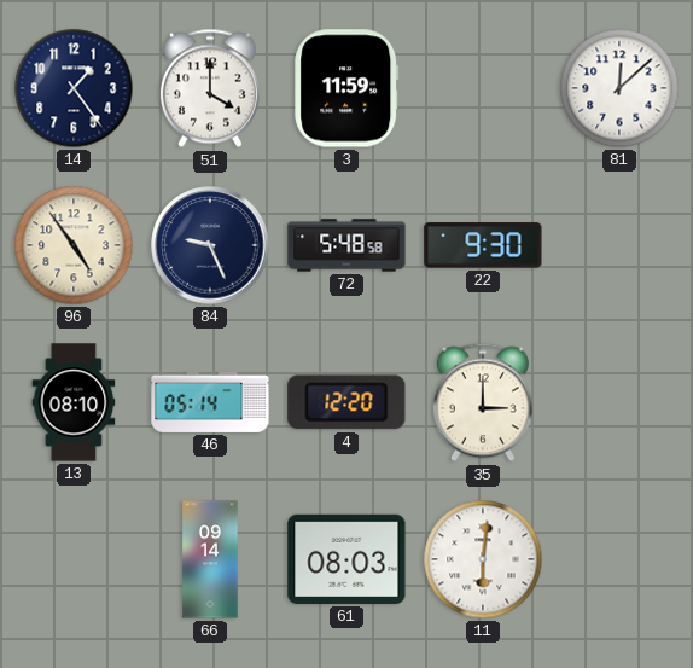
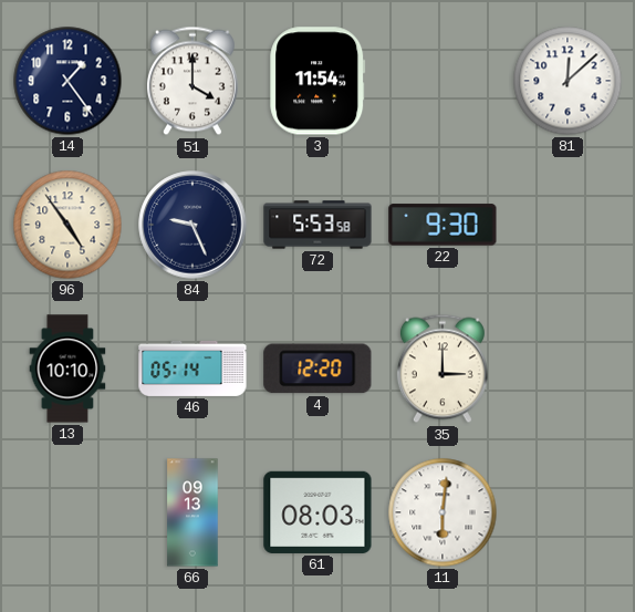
3: 11:59 -> 11:54
72: 5:48 -> 5:53
13: 08:10 -> 10:10
66: 09:14 -> 09:13
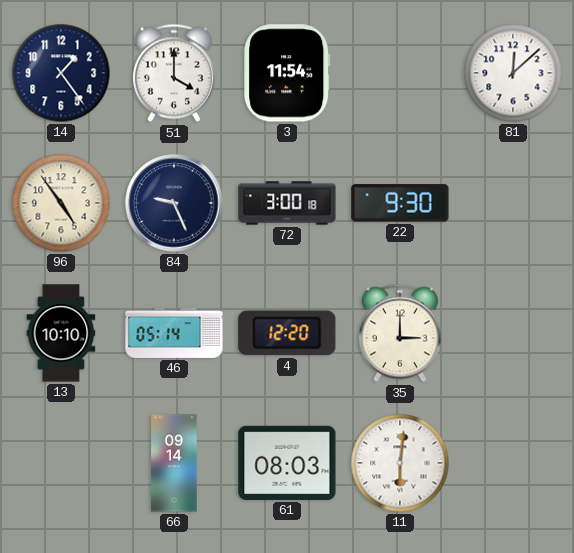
72: 5:53 -> 3:00
66: 09:13 -> 09:14
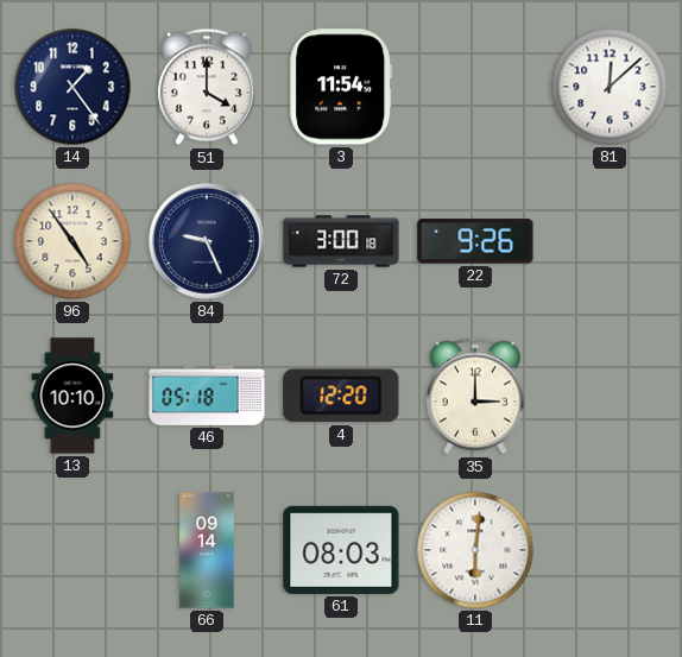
22: 9:30 -> 9:26
46: 05:14 -> 05:18
